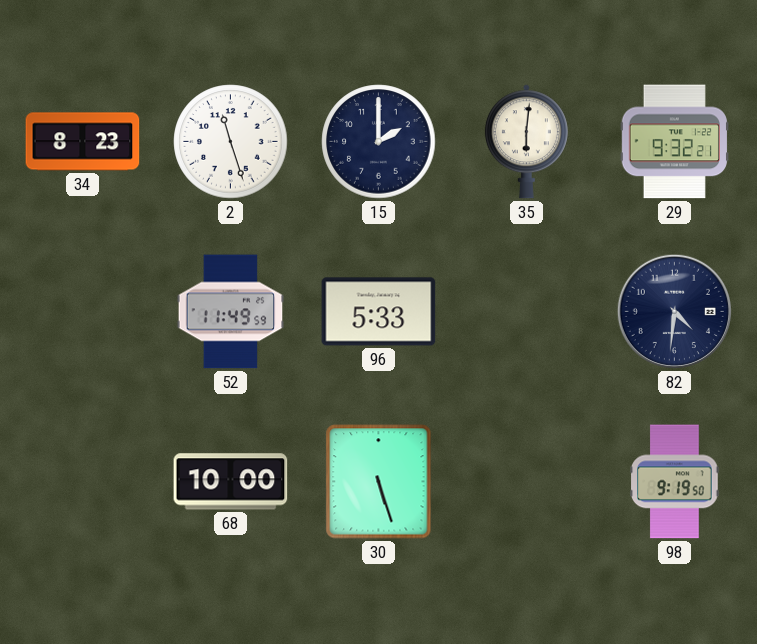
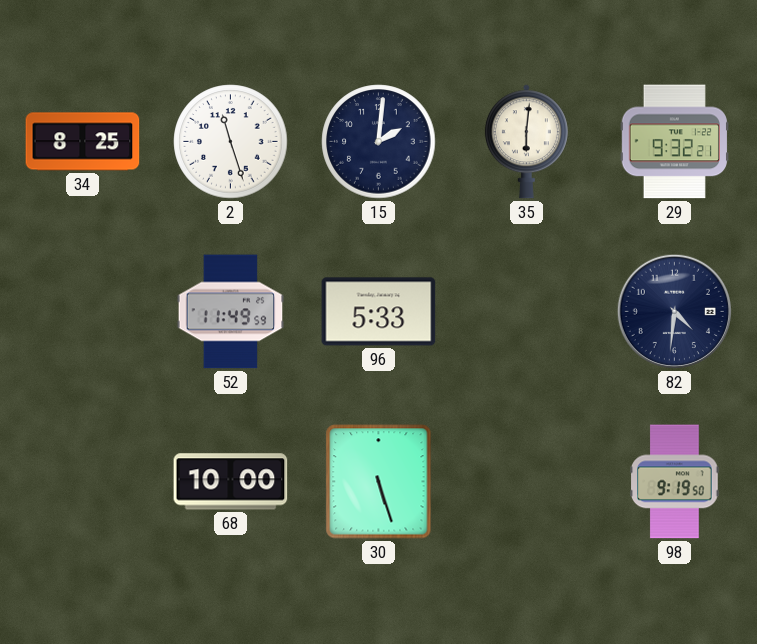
34: 8:23 -> 8:25
15: 2:00 -> 2:01
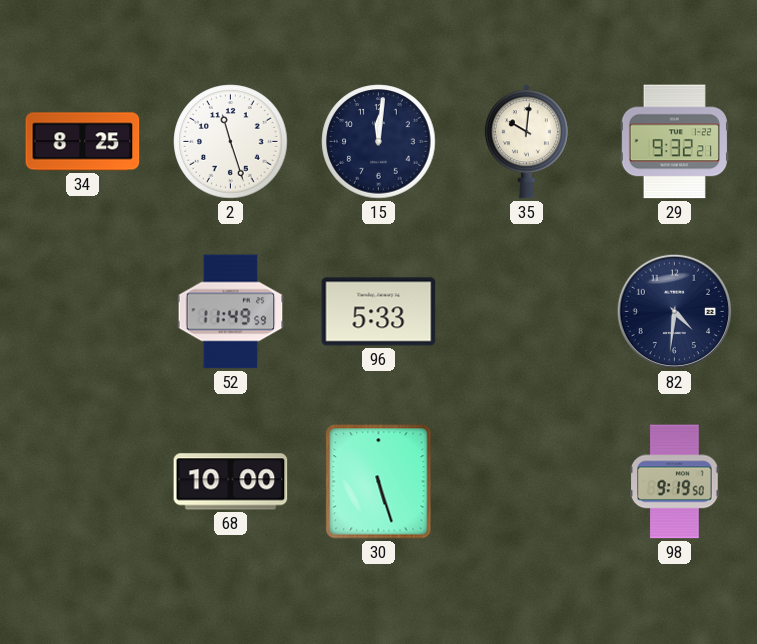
15: 2:01 -> 12:01
35: 6:01 -> 10:01
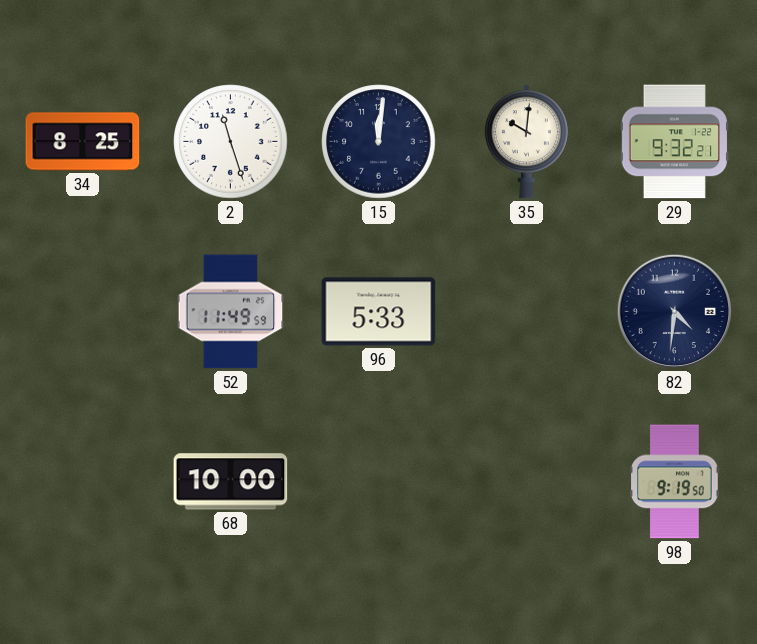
30: 5:27 -> none
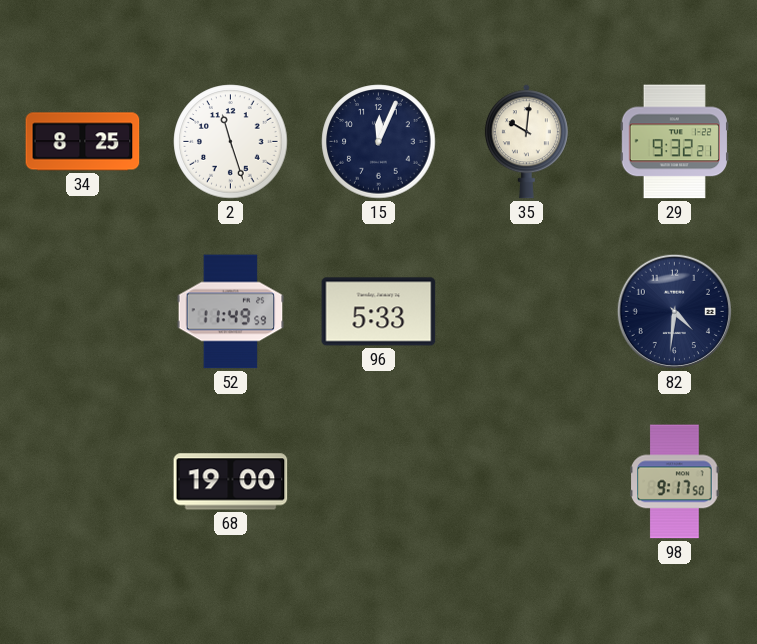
15: 12:01 -> 12:04
68: 10:00 -> 19:00
98: 9:19 -> 9:17
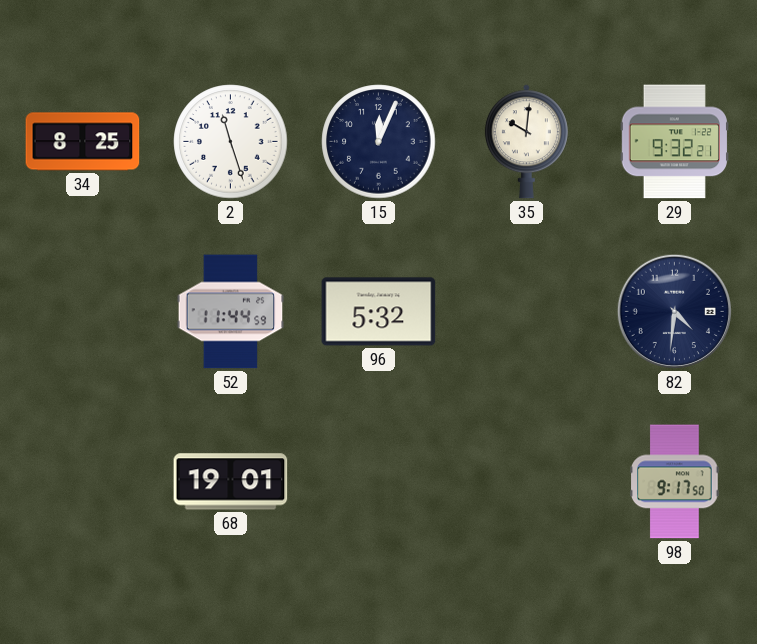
52: 11:49 -> 11:44
96: 5:33 -> 5:32
68: 19:00 -> 19:01
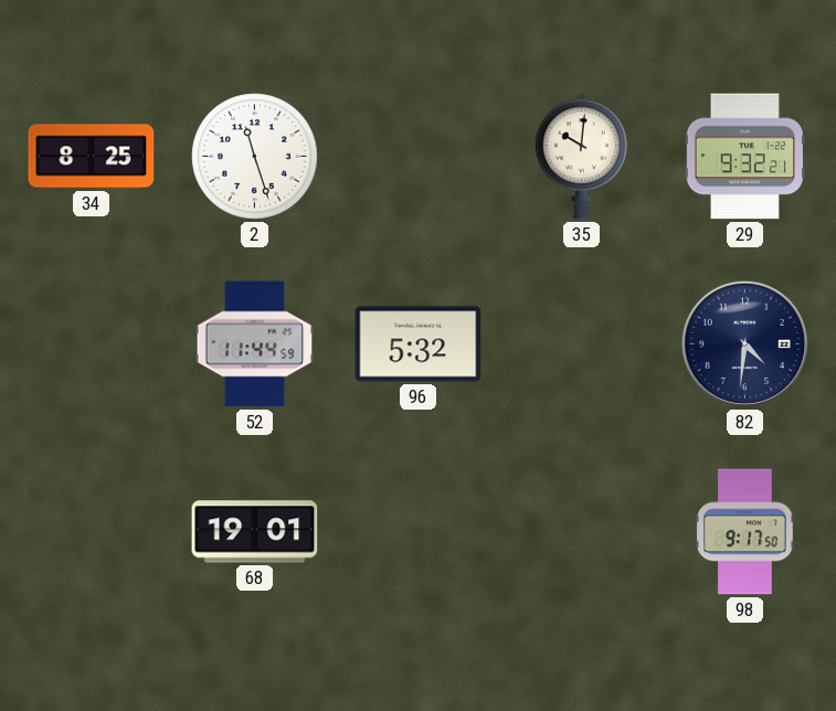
15: 12:04 -> none
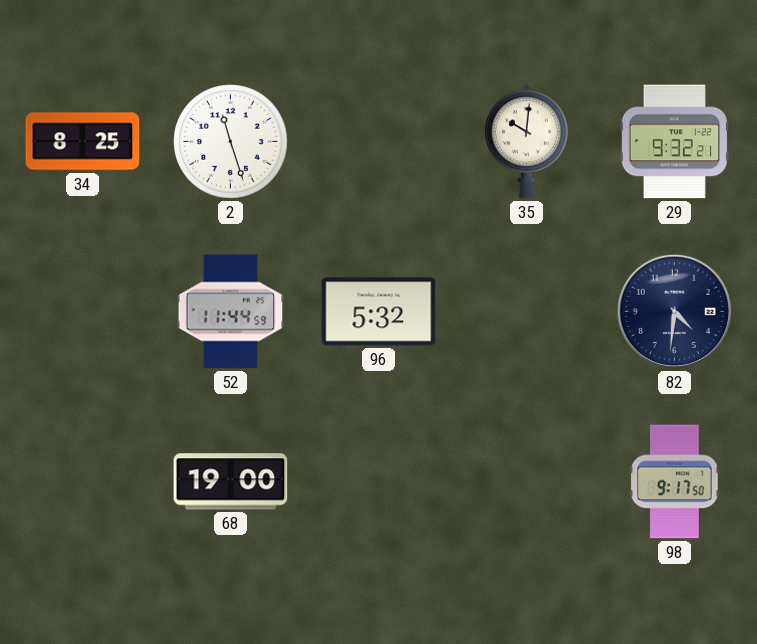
68: 19:01 -> 19:00
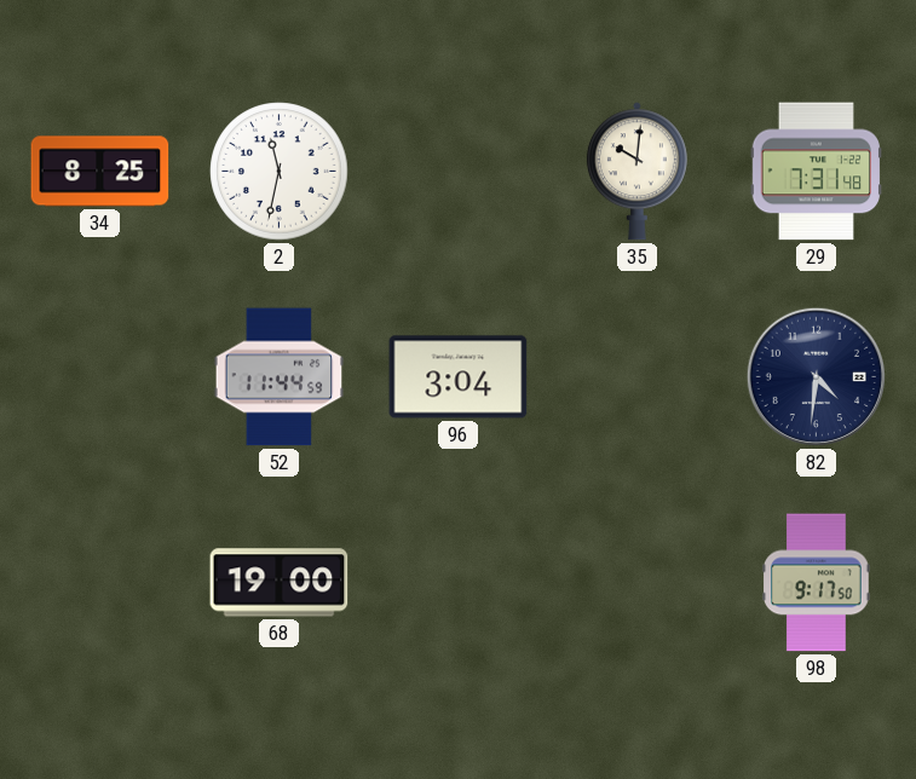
2: 11:27 -> 11:32
29: 9:32 -> 7:31
96: 5:32 -> 3:04
